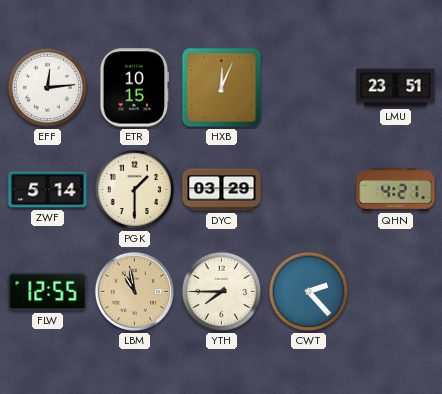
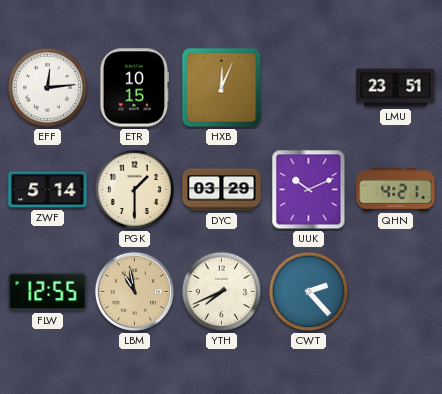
UUK: none -> 10:11
YTH: 7:45 -> 7:41
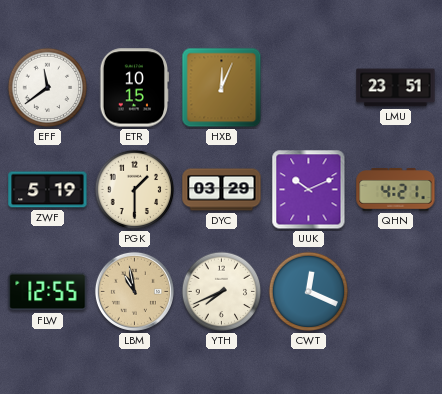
EFF: 12:14 -> 11:39
ZWF: 5:14 -> 5:19
CWT: 2:23 -> 12:19
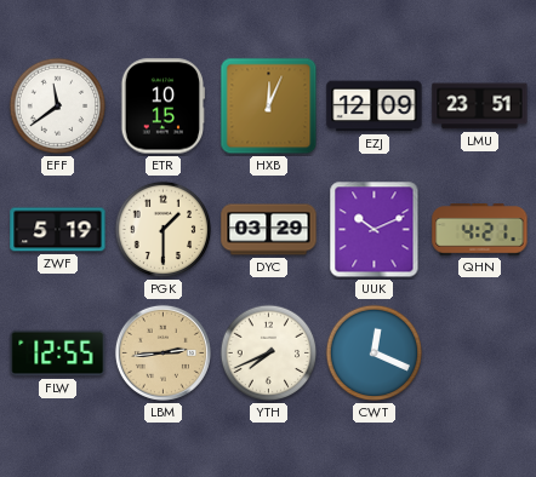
EZJ: none -> 12:09
LBM: 10:58 -> 2:44
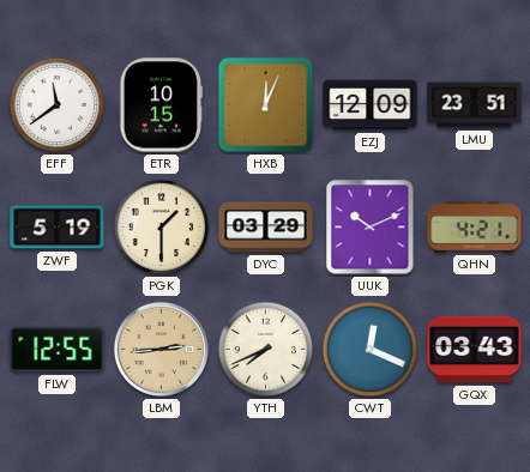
GQX: none -> 03:43
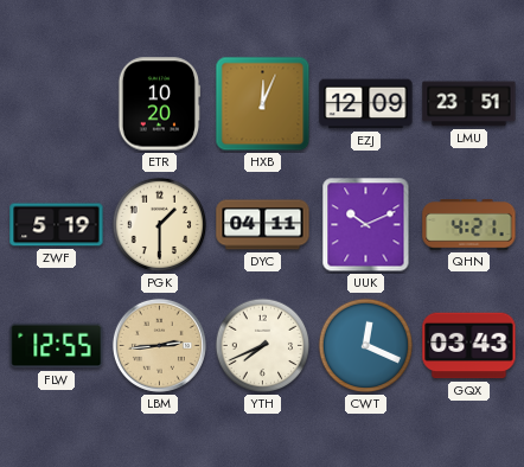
EFF: 11:39 -> none
ETR: 10:15 -> 10:20
DYC: 03:29 -> 04:11
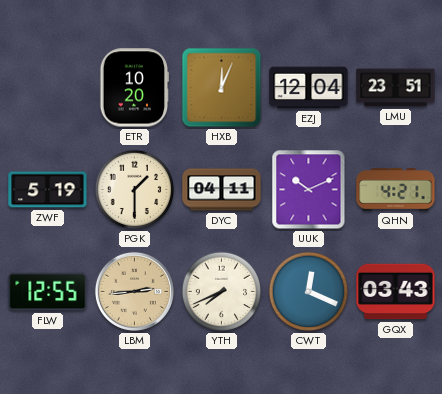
EZJ: 12:09 -> 12:04
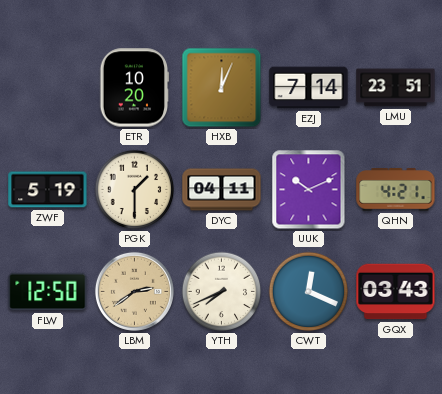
EZJ: 12:04 -> 7:14
FLW: 12:55 -> 12:50
LBM: 2:44 -> 2:39
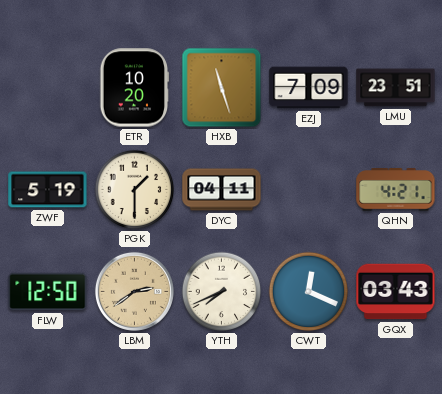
HXB: 12:04 -> 11:27
EZJ: 7:14 -> 7:09
UUK: 10:11 -> none
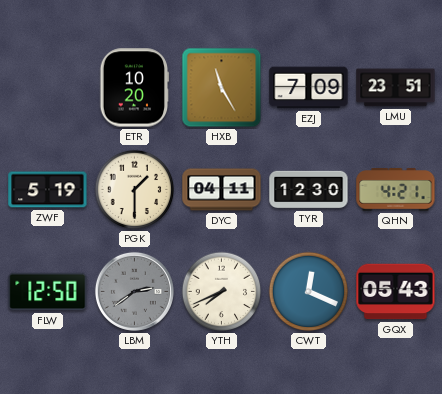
HXB: 11:27 -> 11:25
TYR: none -> 12:30
LBM dial: champagne -> grey
GQX: 03:43 -> 05:43
